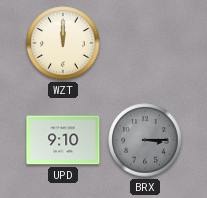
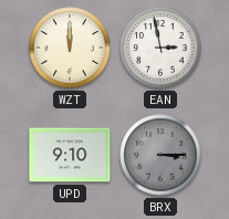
EAN: none -> 2:58
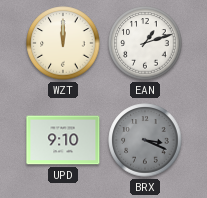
EAN: 2:58 -> 1:12
BRX: 3:15 -> 3:19
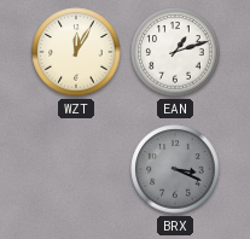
WZT: 12:00 -> 12:05
UPD: 9:10 -> none
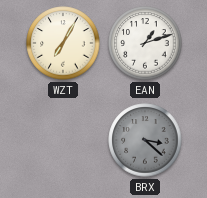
WZT: 12:05 -> 7:05
BRX: 3:19 -> 3:22
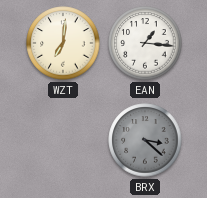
WZT: 7:05 -> 7:01
EAN: 1:12 -> 1:16
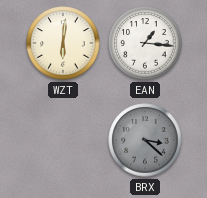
WZT: 7:01 -> 6:01
